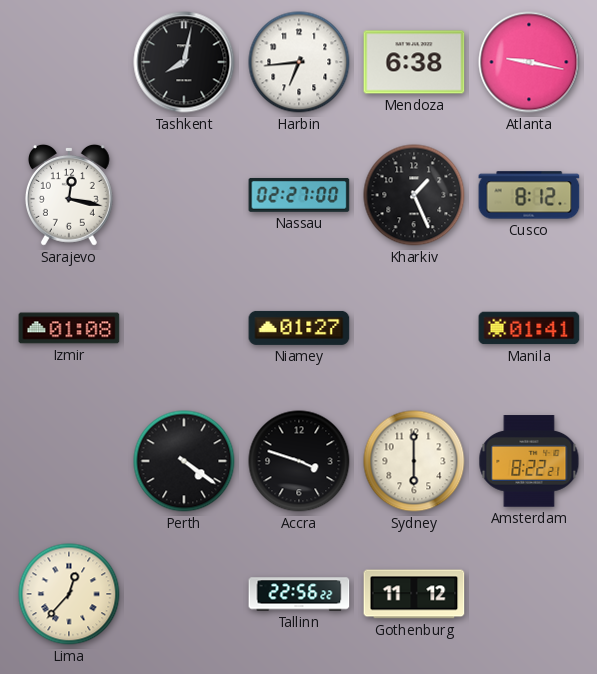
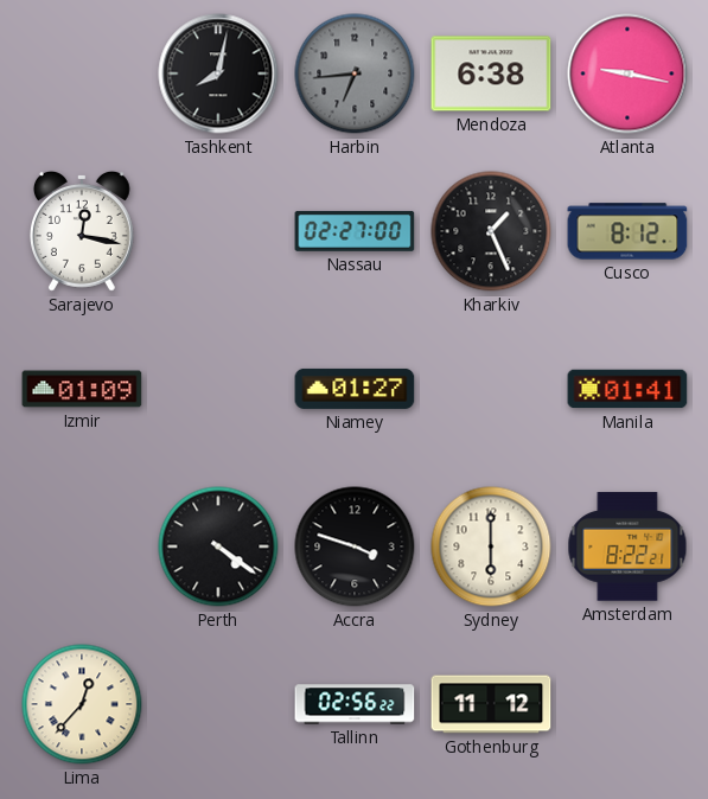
Harbin dial: white -> grey
Izmir: 01:08 -> 01:09
Tallinn: 22:56 -> 02:56
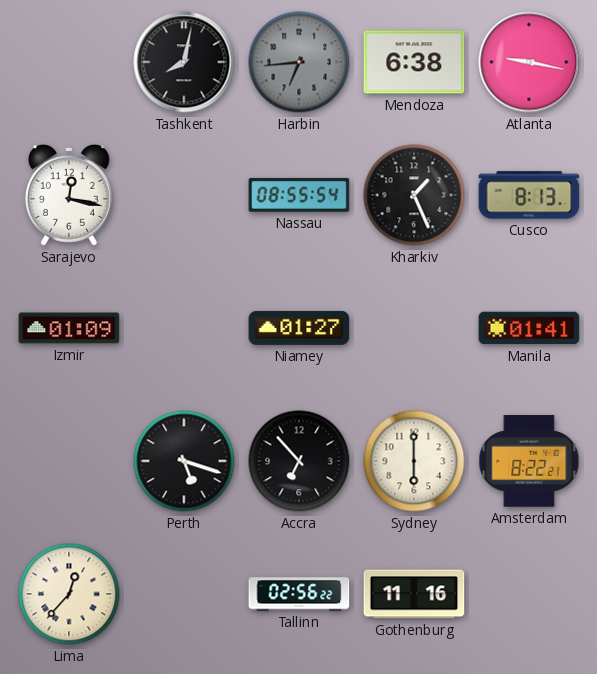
Nassau: 02:27 -> 08:55
Cusco: 8:12 -> 8:13
Perth: 4:21 -> 5:18
Accra: 3:48 -> 6:53
Gothenburg: 11:12 -> 11:16
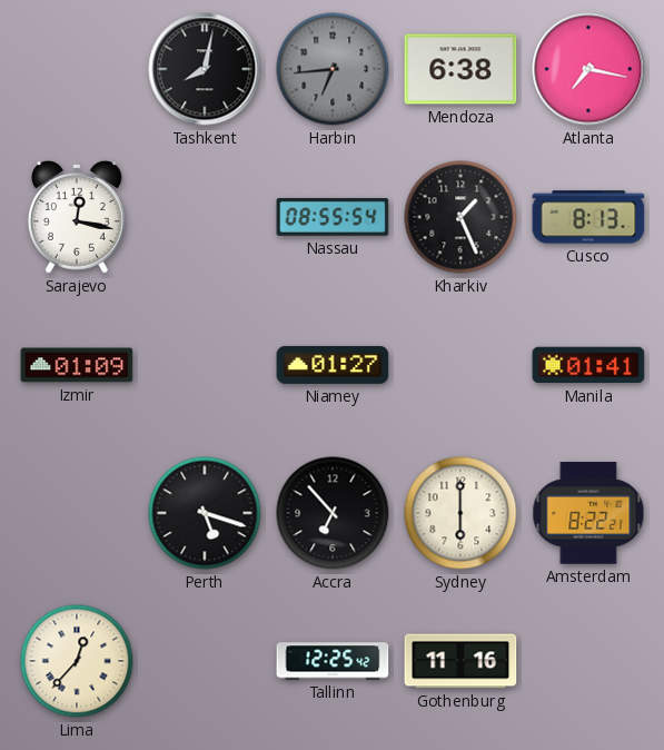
Atlanta: 9:17 -> 7:17
Tallinn: 02:56 -> 12:25
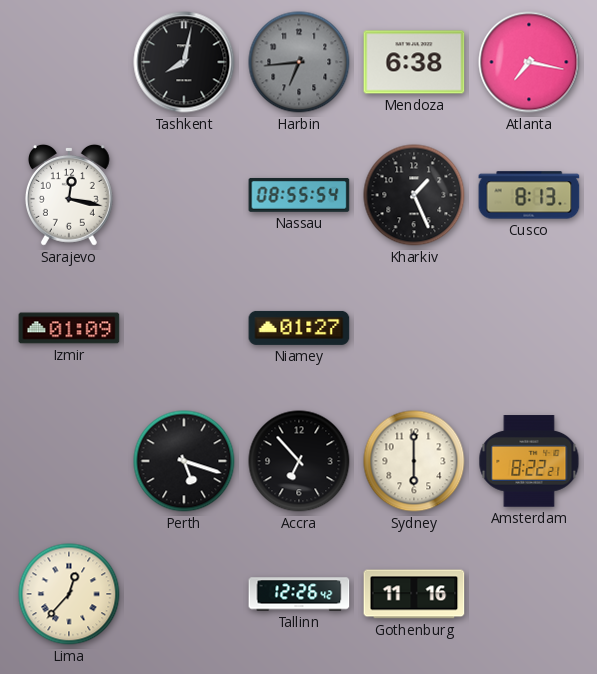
Manila: 01:41 -> none
Tallinn: 12:25 -> 12:26
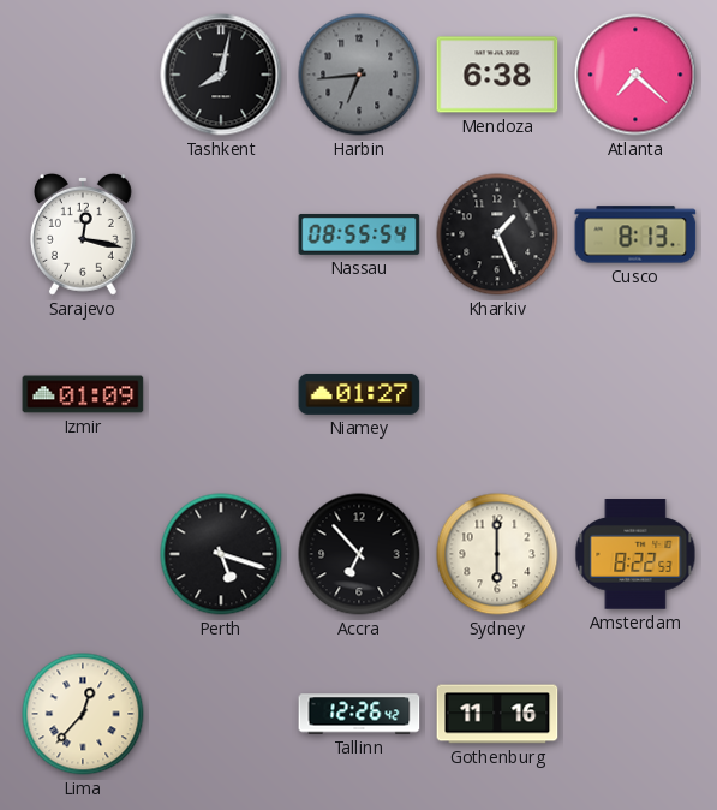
Atlanta: 7:17 -> 7:22
Amsterdam: 8:22:21 -> 8:22:53
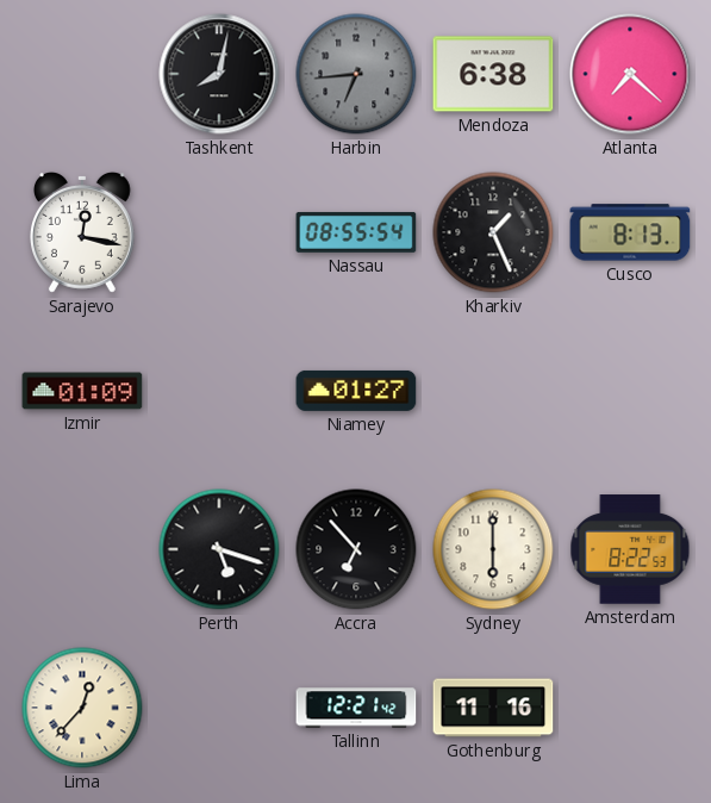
Tallinn: 12:26 -> 12:21
